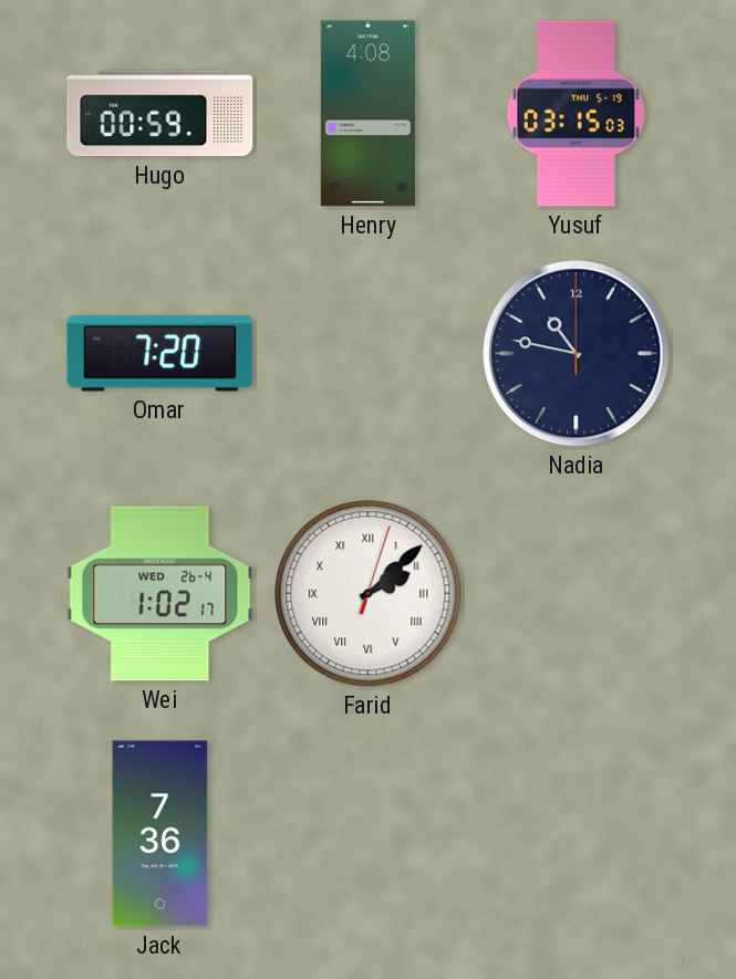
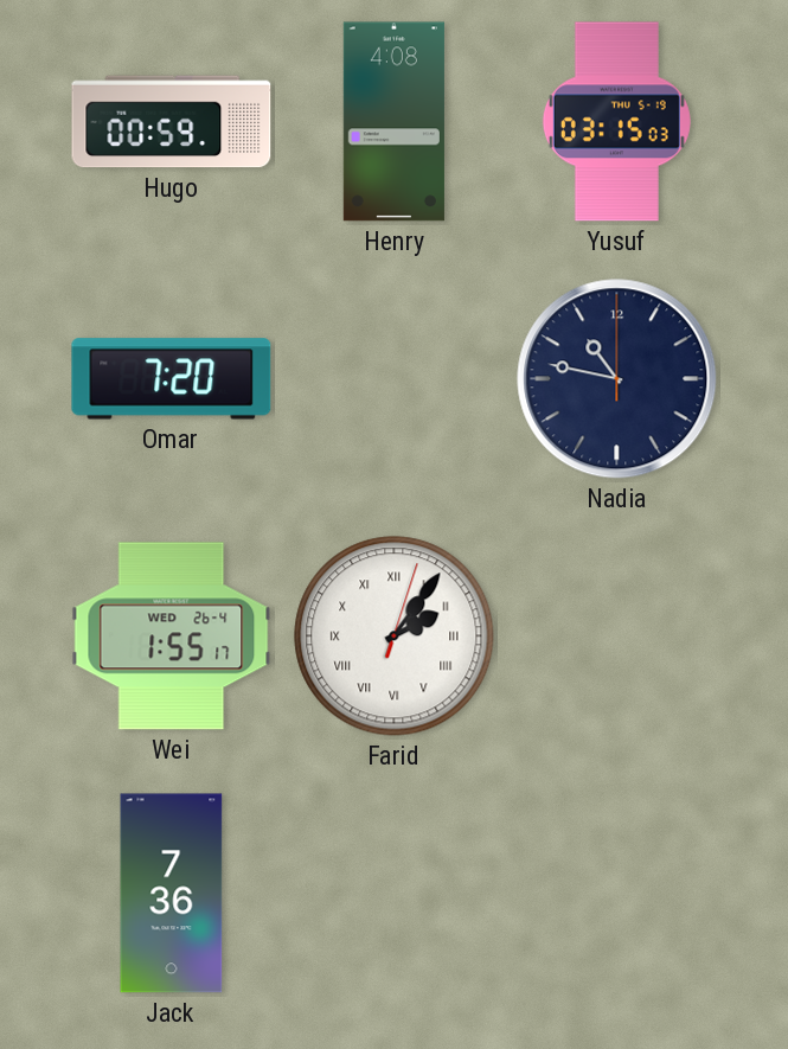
Wei: 1:02 -> 1:55
Farid: 2:08 -> 2:06
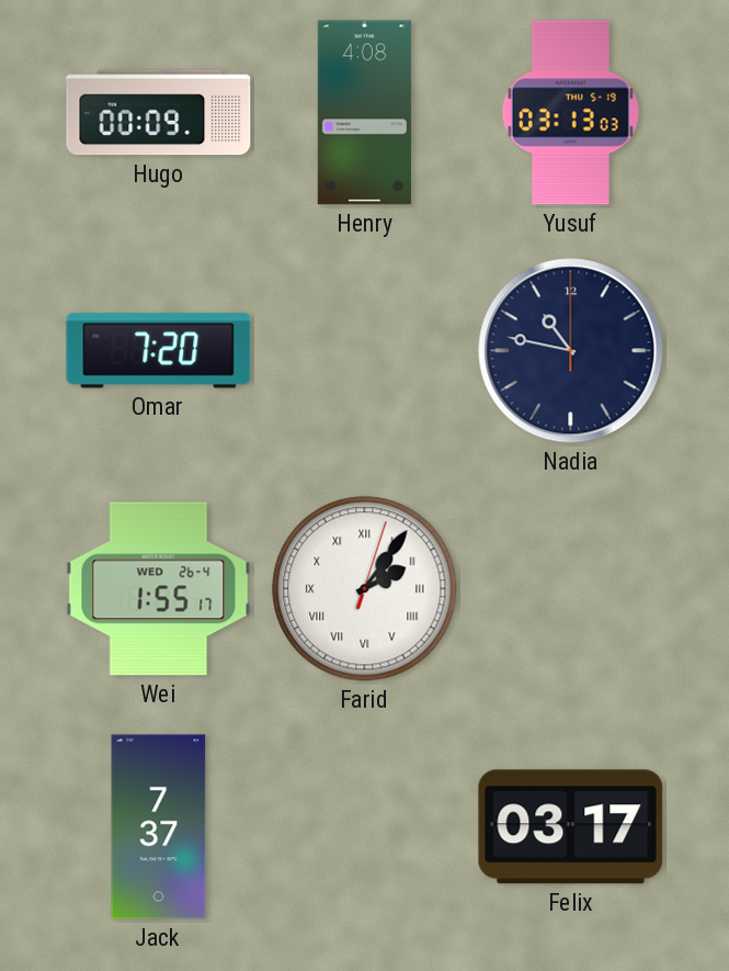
Hugo: 00:59 -> 00:09
Yusuf: 03:15 -> 03:13
Jack: 7:36 -> 7:37
Felix: none -> 03:17
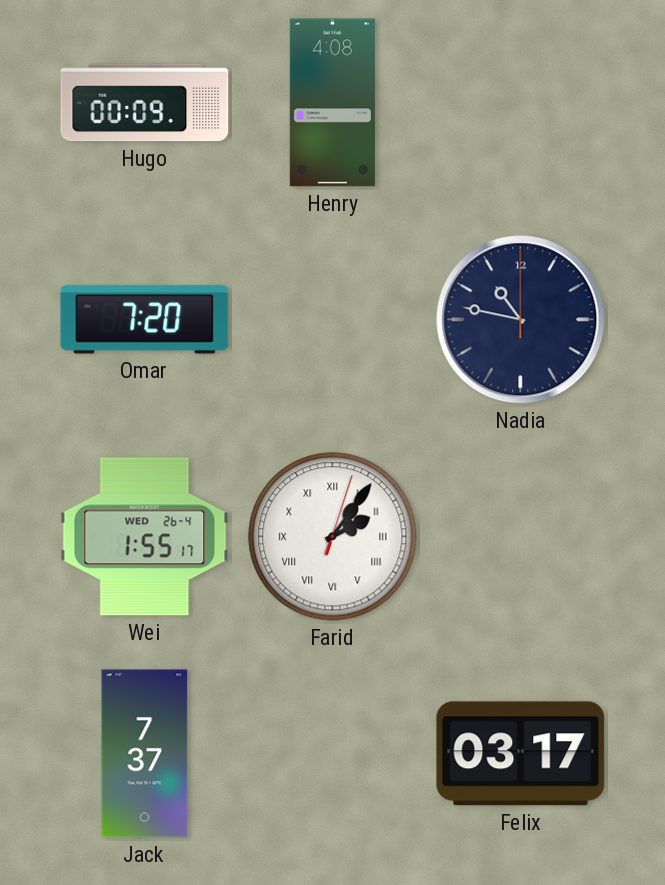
Yusuf: 03:13 -> none
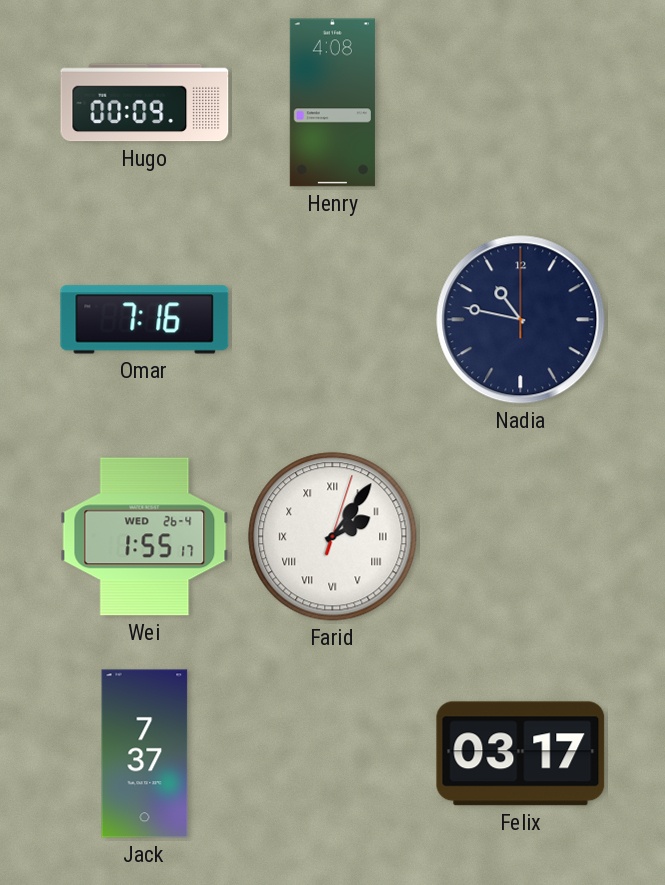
Omar: 7:20 -> 7:16
